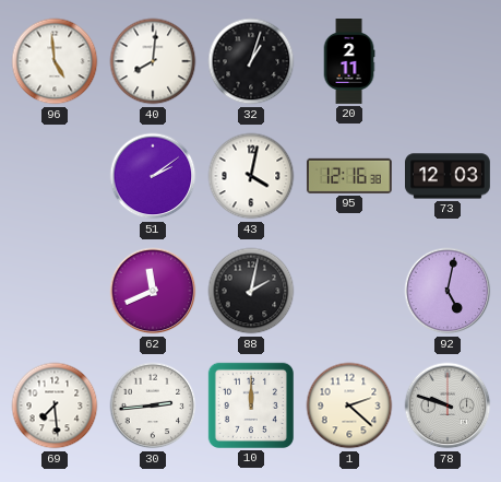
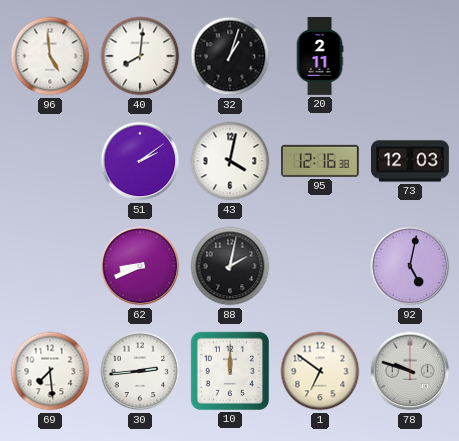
62: 11:41 -> 8:41
1: 2:22 -> 6:51
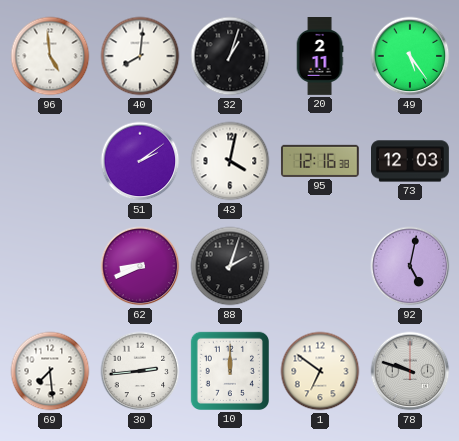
49: none -> 5:24
88: 2:02 -> 2:03
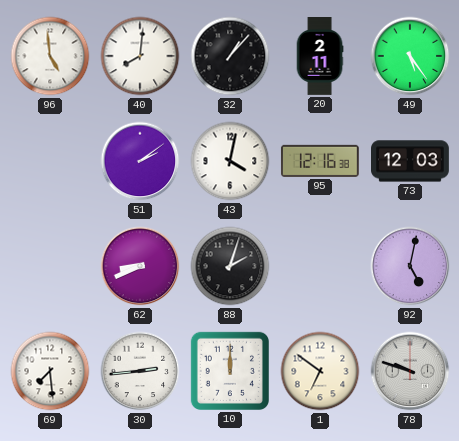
32: 1:03 -> 1:07
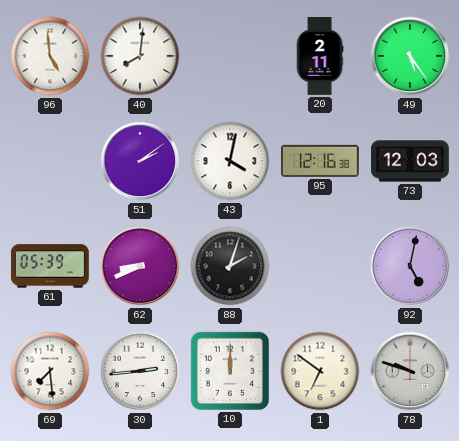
32: 1:07 -> none
61: none -> 05:39
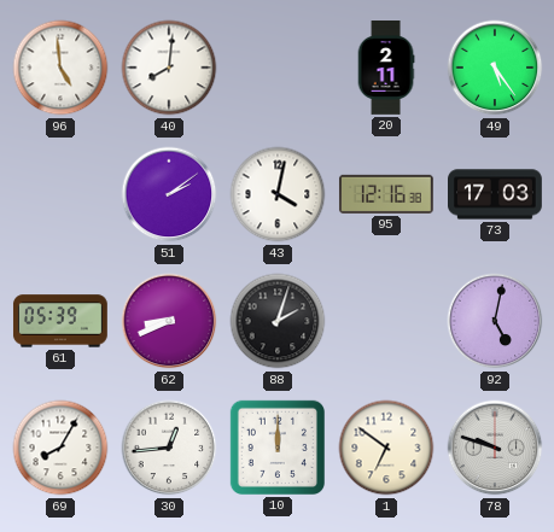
73: 12:03 -> 17:03
69: 7:29 -> 8:05
30: 2:44 -> 12:44
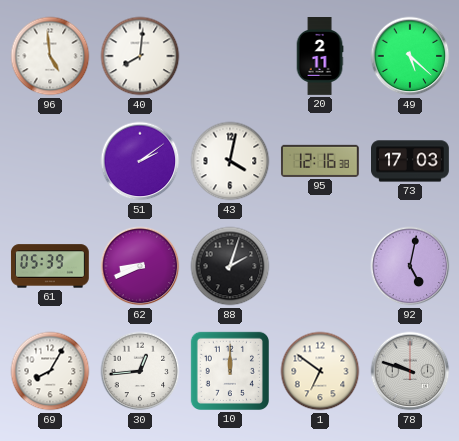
49: 5:24 -> 5:22
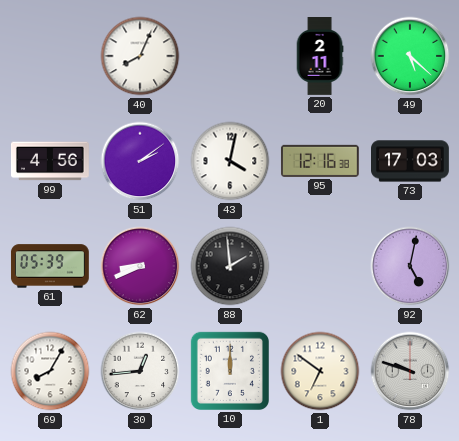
96: 4:59 -> none
40: 8:01 -> 8:04
99: none -> 4:56
88: 2:03 -> 1:59
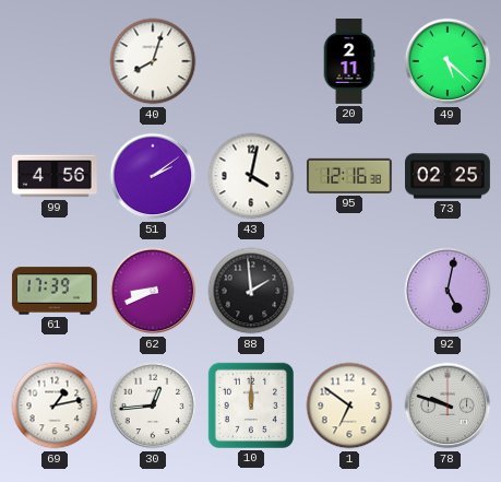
40: 8:04 -> 8:03
73: 17:03 -> 02:25
61: 05:39 -> 17:39
69: 8:05 -> 1:13
